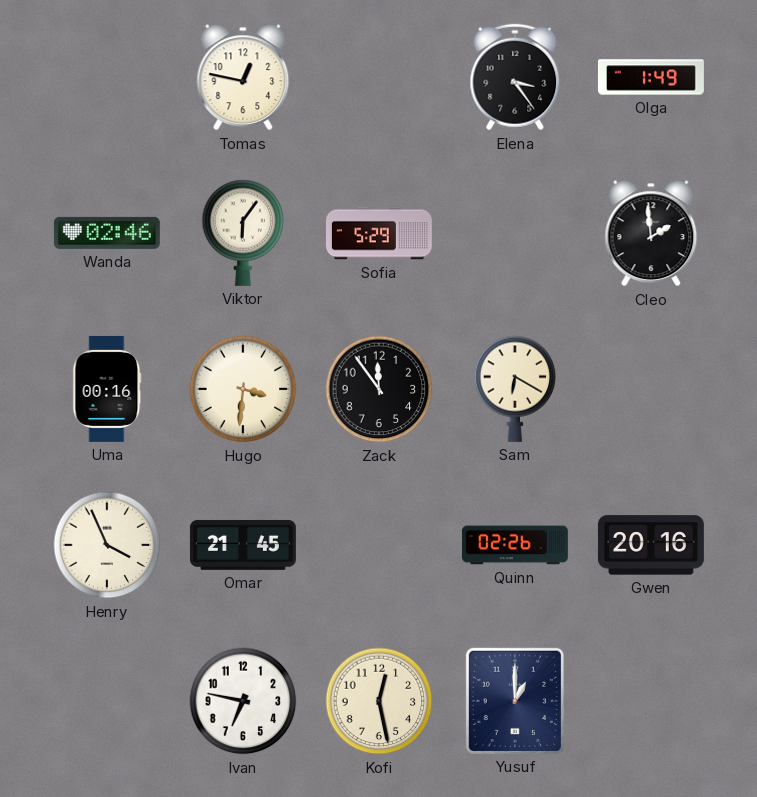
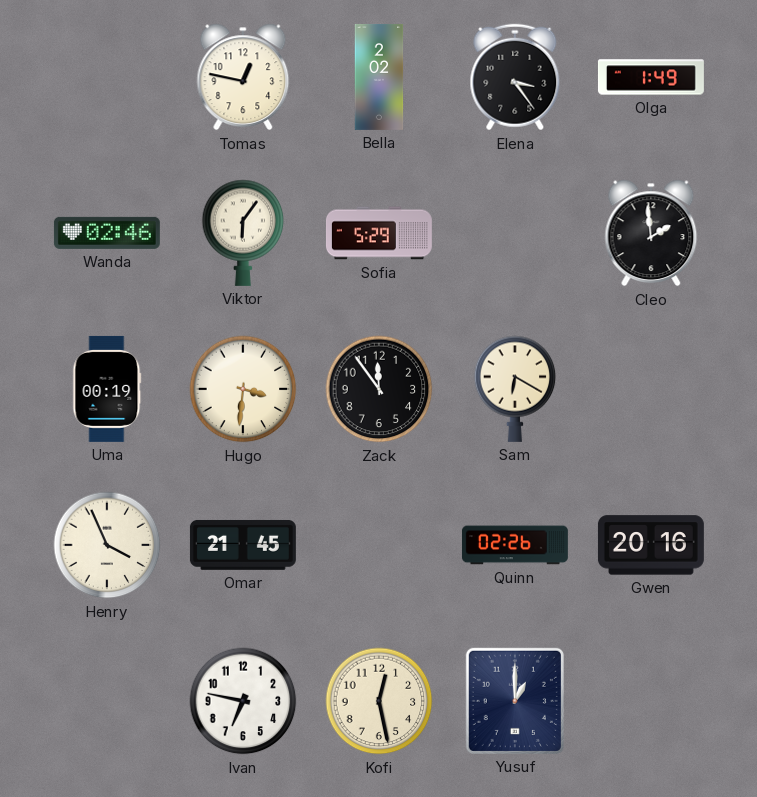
Bella: none -> 2:02
Uma: 00:16 -> 00:19
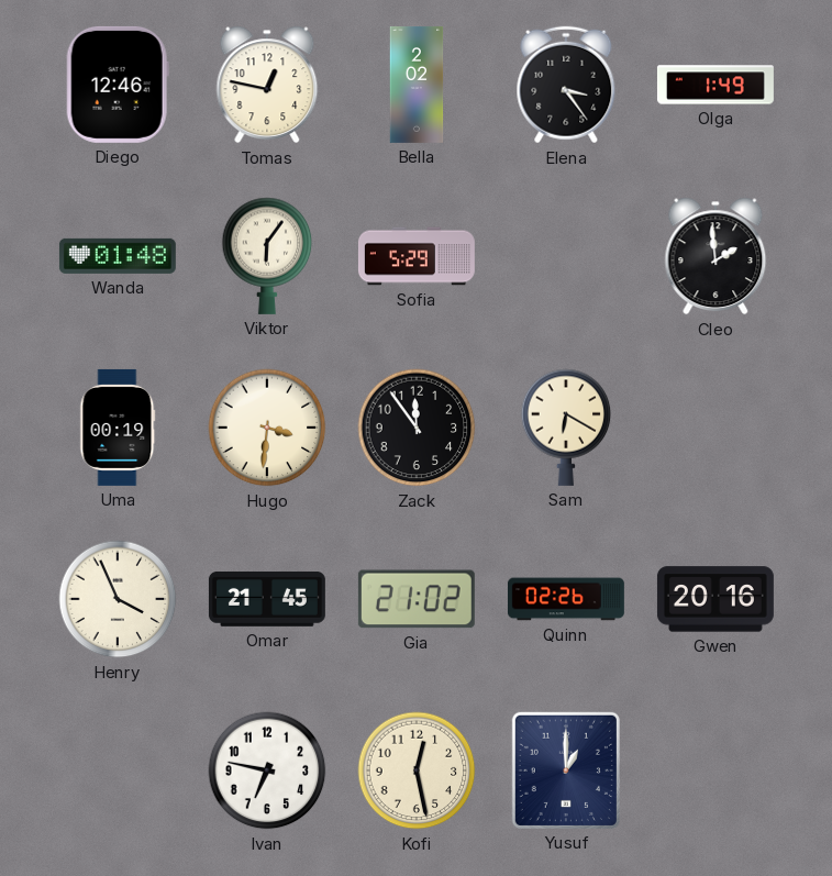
Diego: none -> 12:46
Wanda: 02:46 -> 01:48
Gia: none -> 21:02
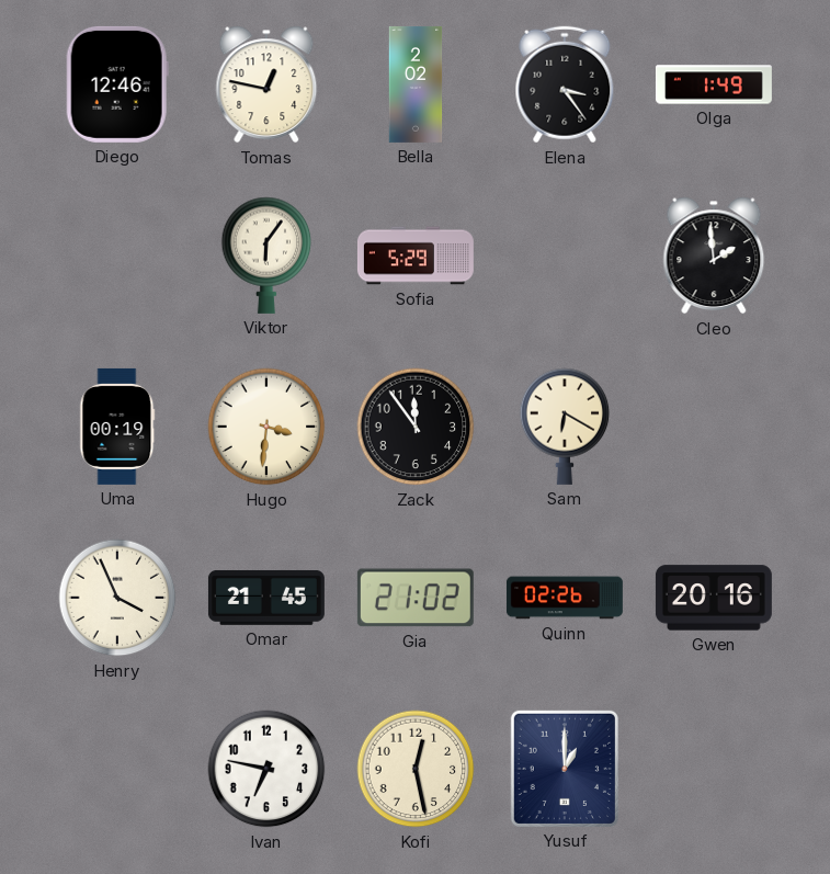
Wanda: 01:48 -> none
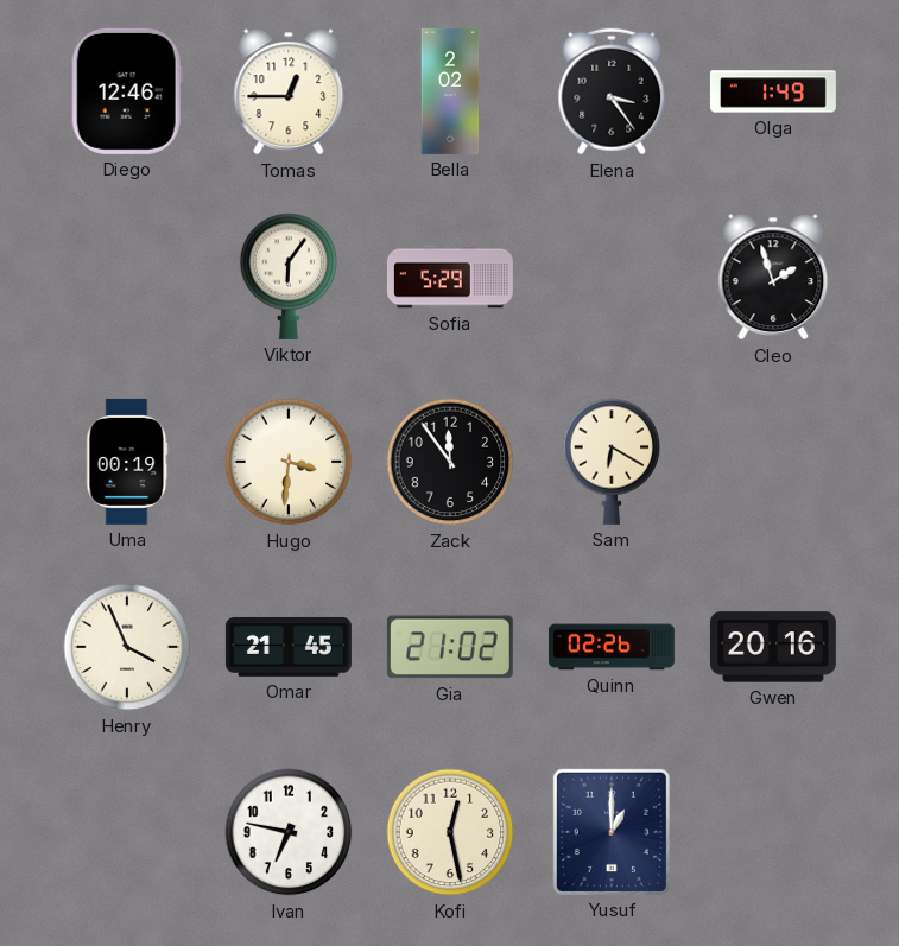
Tomas: 12:47 -> 12:45
Cleo: 1:59 -> 1:57
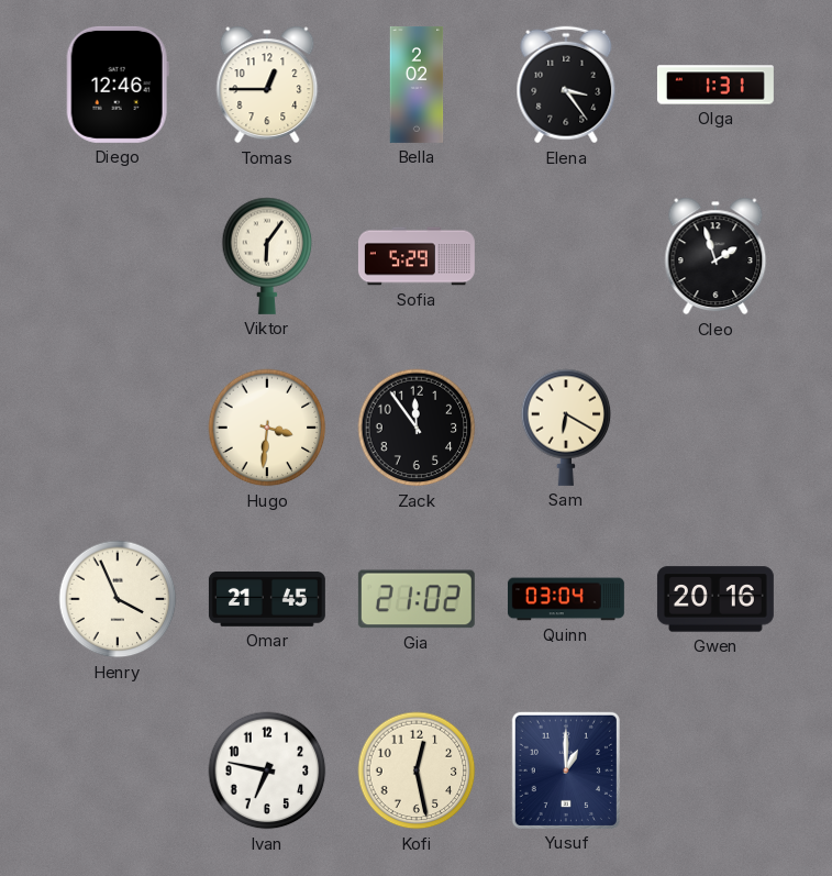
Olga: 1:49 -> 1:31
Uma: 00:19 -> none
Quinn: 02:26 -> 03:04
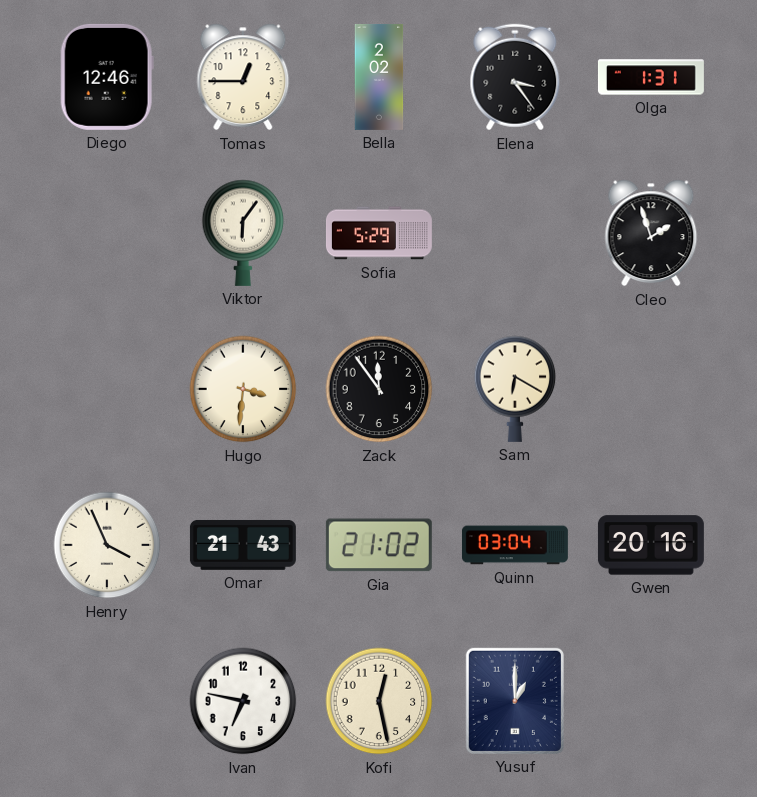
Omar: 21:45 -> 21:43
